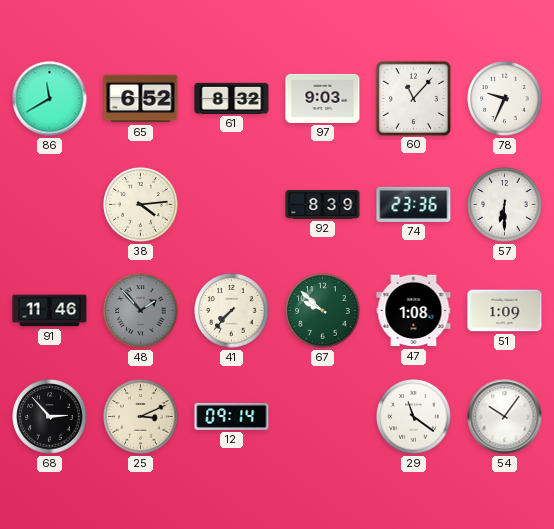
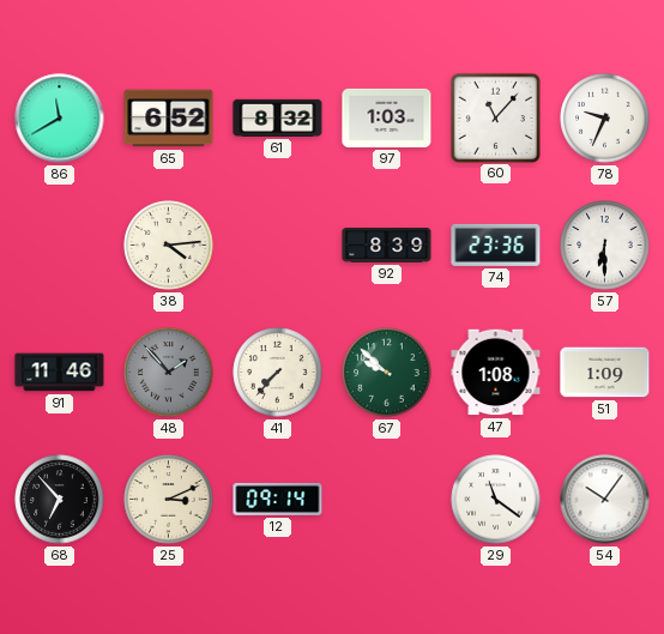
97: 9:03 -> 1:03
68: 2:53 -> 6:53
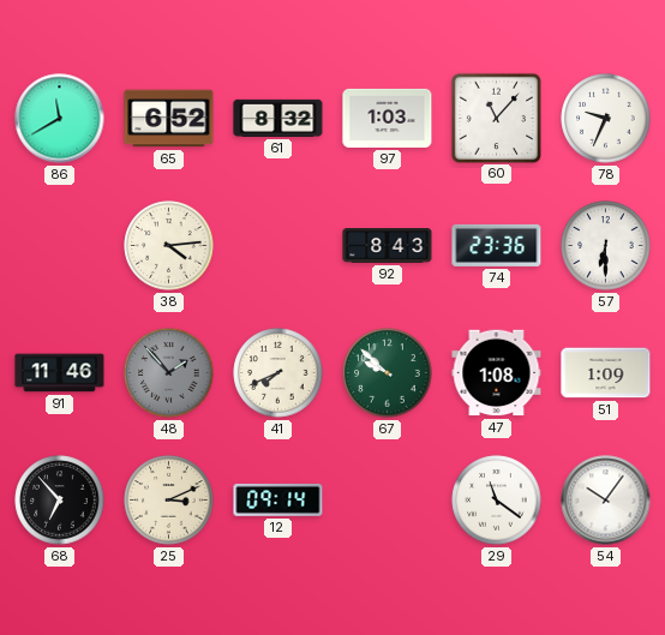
92: 8:39 -> 8:43
41: 7:37 -> 7:41
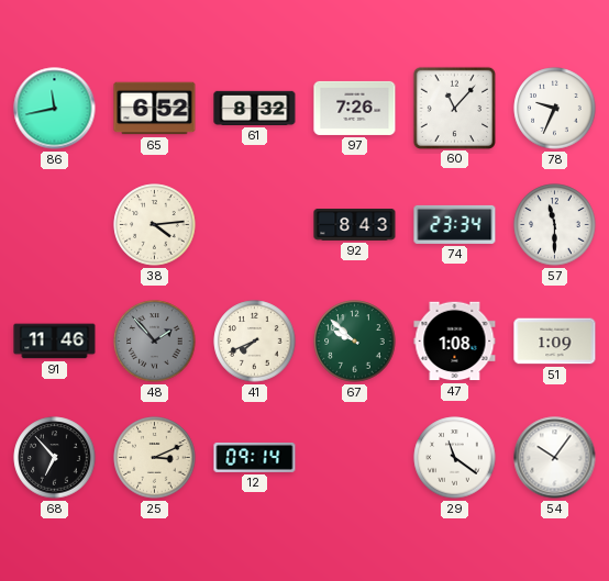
86: 11:40 -> 11:43
97: 1:03 -> 7:26
74: 23:36 -> 23:34
57: 6:30 -> 11:30
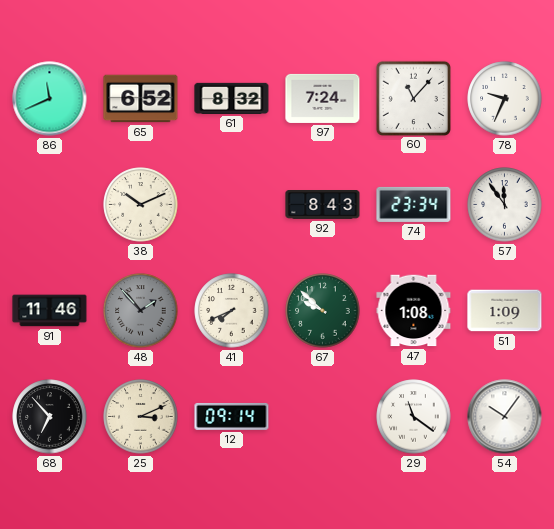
86: 11:43 -> 11:41
97: 7:26 -> 7:24
38: 4:14 -> 10:11
57: 11:30 -> 11:54
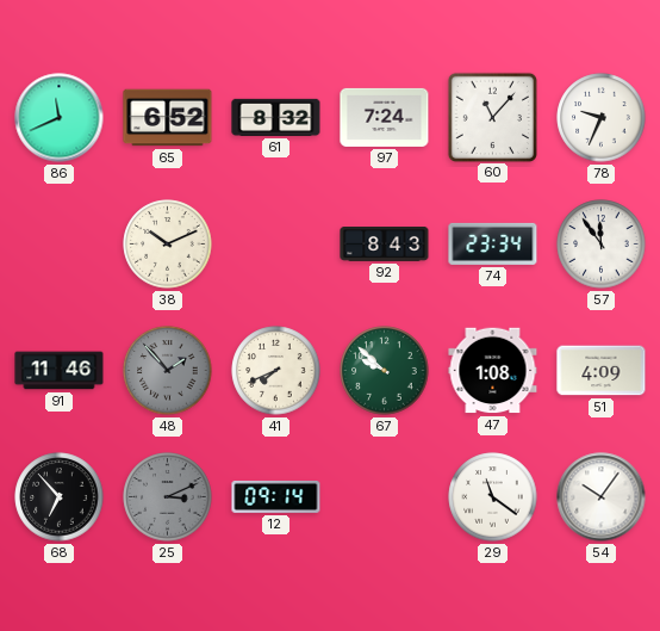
51: 1:09 -> 4:09
25 dial: cream -> grey
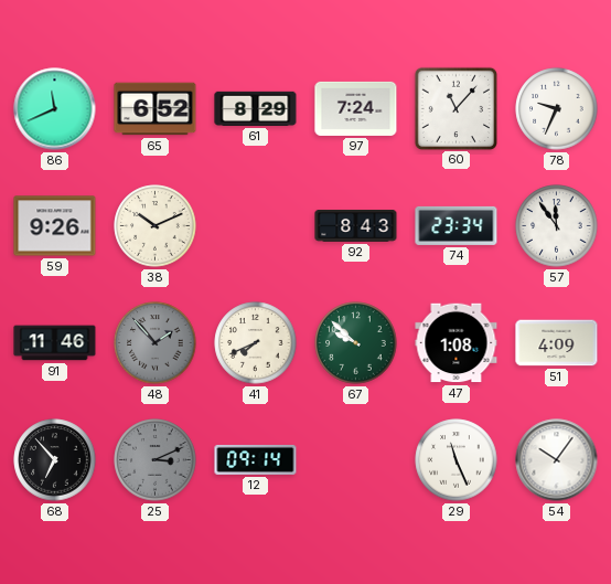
61: 8:32 -> 8:29
59: none -> 9:26
29: 11:21 -> 11:26
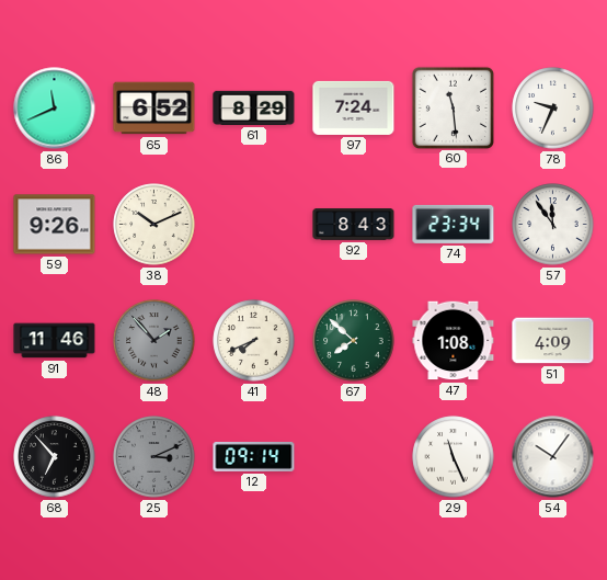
60: 11:07 -> 11:29
67: 9:52 -> 7:52
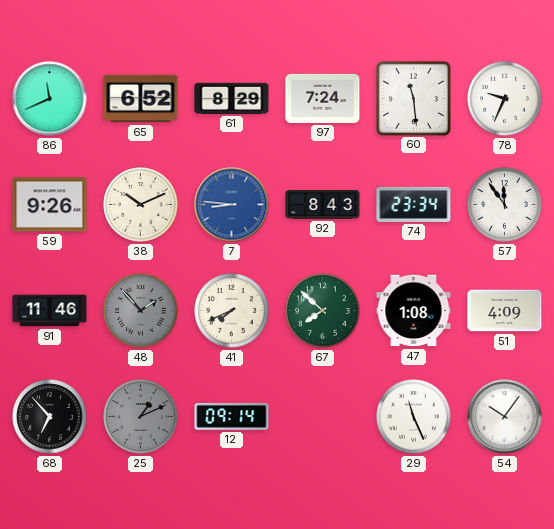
7: none -> 8:46
25: 3:11 -> 1:11
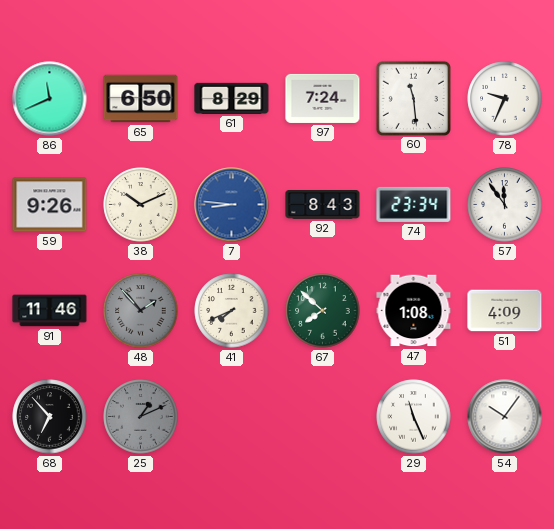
65: 6:52 -> 6:50
12: 09:14 -> none
